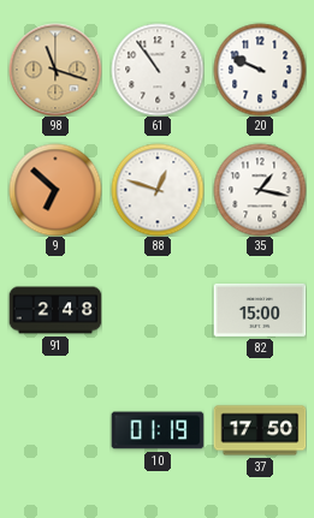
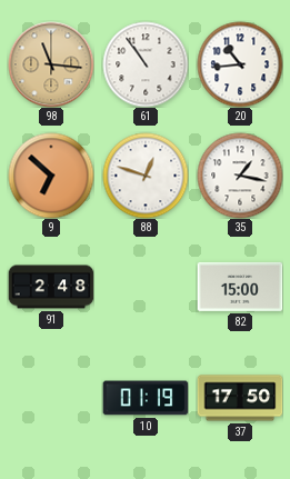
98: 11:18 -> 11:16
20: 9:49 -> 10:44
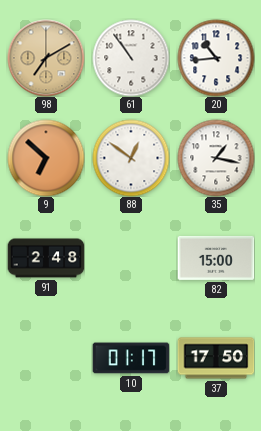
98: 11:16 -> 7:10
88: 12:48 -> 12:51
10: 01:19 -> 01:17
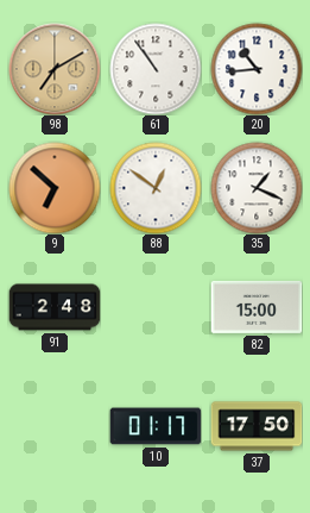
35: 1:17 -> 1:19
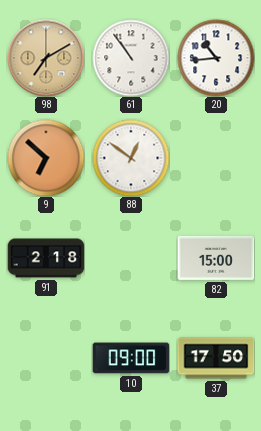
35: 1:19 -> none
91: 2:48 -> 2:18
10: 01:17 -> 09:00
